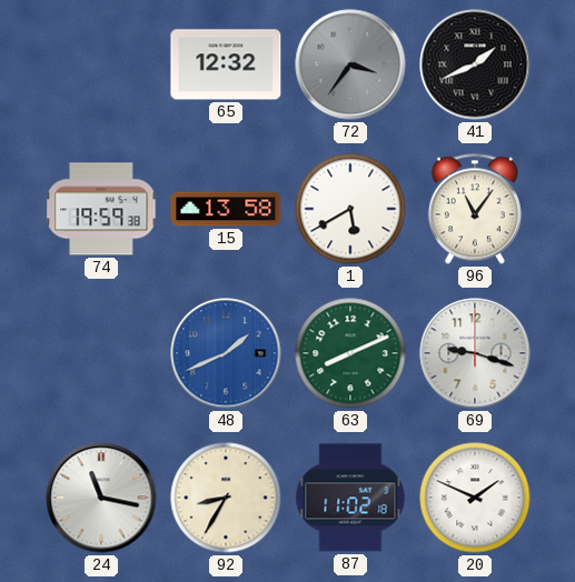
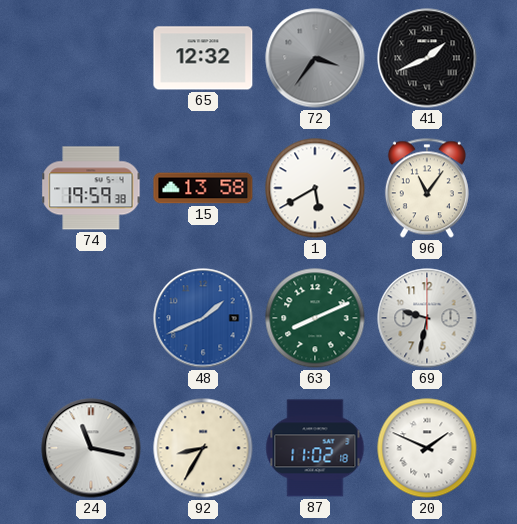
69: 9:18 -> 9:32
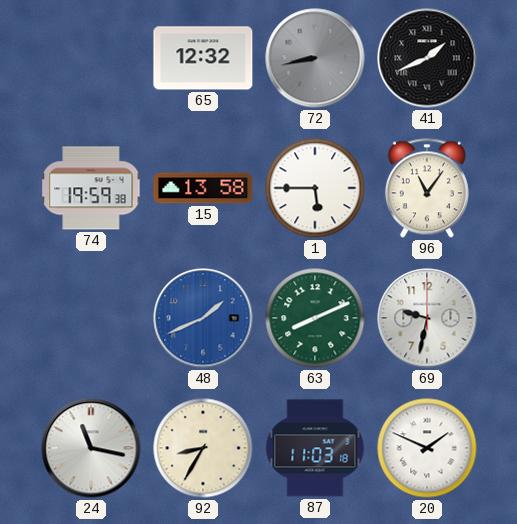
72: 3:36 -> 8:43
1: 5:40 -> 5:45
87: 11:02 -> 11:03
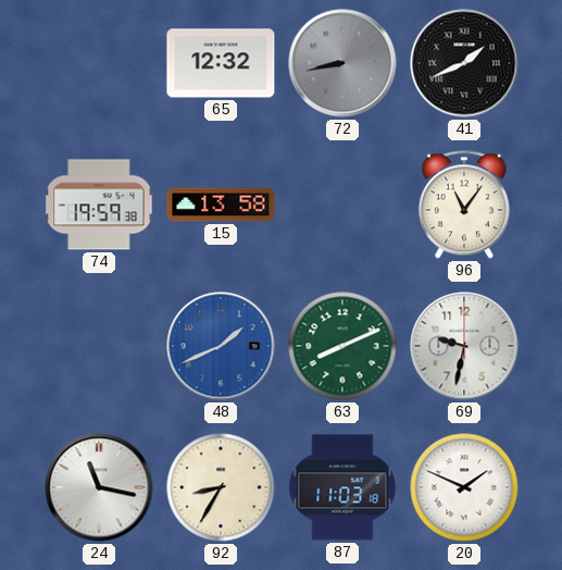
1: 5:45 -> none
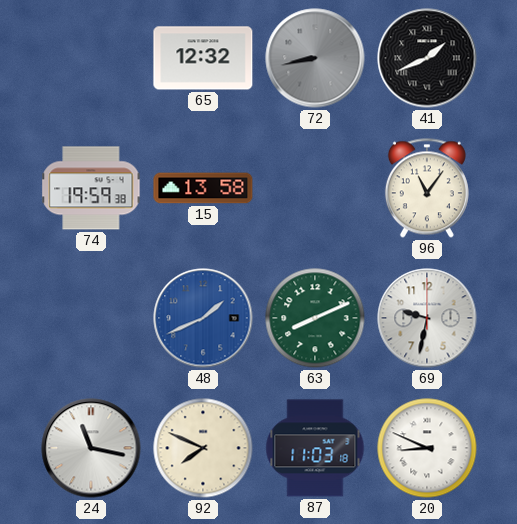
92: 8:35 -> 7:49
20: 1:49 -> 8:49
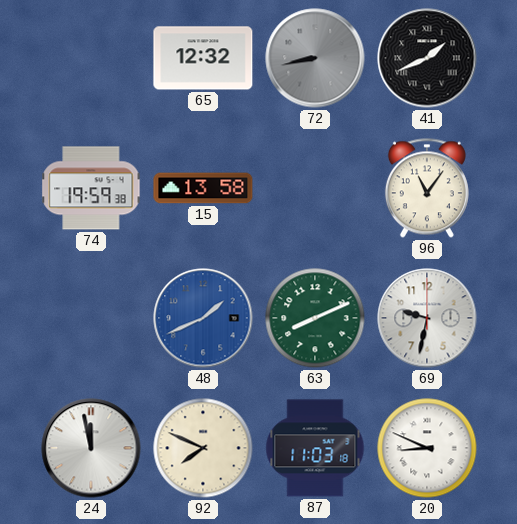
24: 11:17 -> 11:58
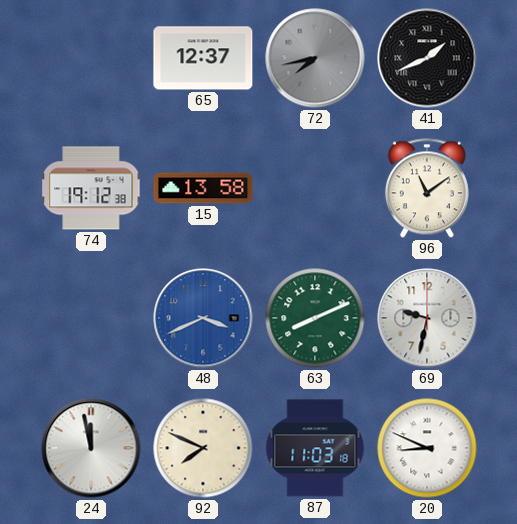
65: 12:32 -> 12:37
72: 8:43 -> 7:43
74: 19:59 -> 19:12
96: 11:06 -> 11:09
48: 1:41 -> 3:41
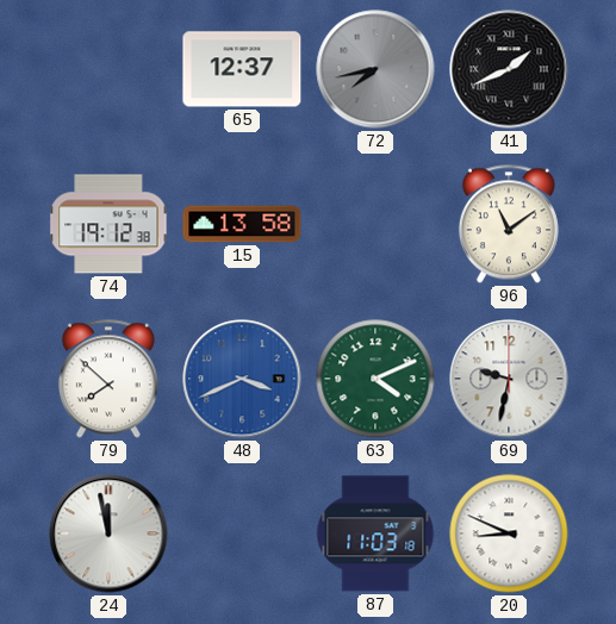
79: none -> 7:52
63: 8:11 -> 4:11
92: 7:49 -> none
